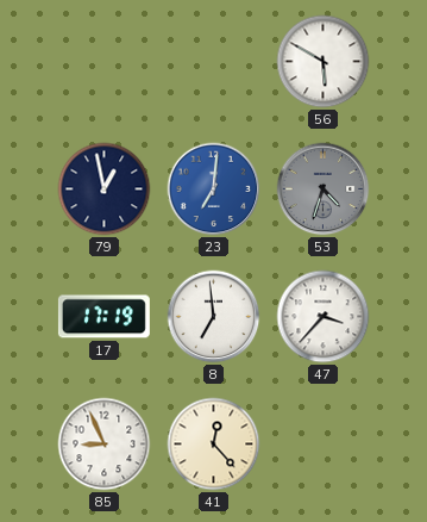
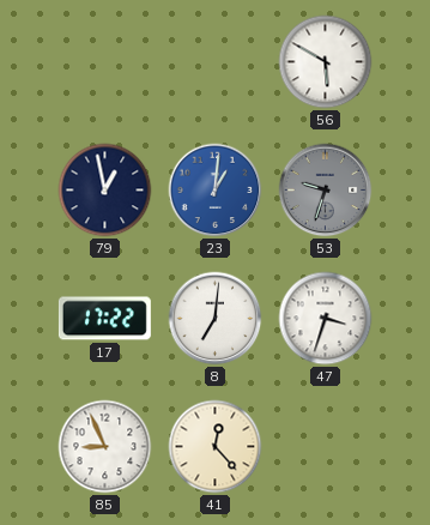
23: 7:01 -> 1:01
53: 4:33 -> 9:33
17: 17:19 -> 17:22
8: 6:59 -> 7:01
47: 3:37 -> 3:33
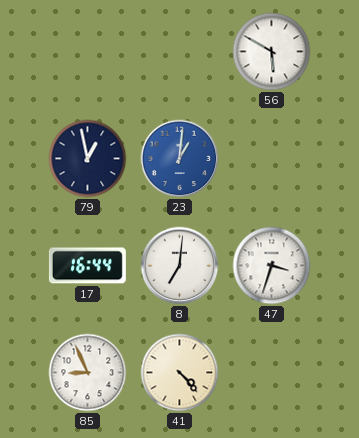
53: 9:33 -> none
17: 17:22 -> 16:44
41: 12:23 -> 4:23
